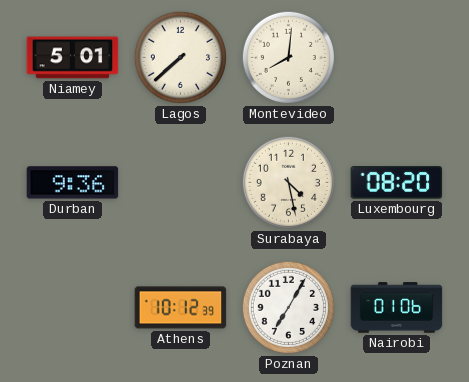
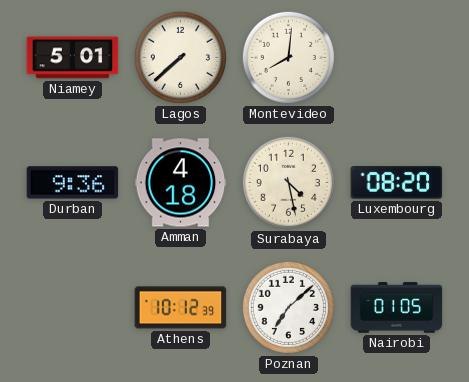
Amman: none -> 4:18
Poznan: 7:05 -> 7:08
Nairobi: 01:06 -> 01:05
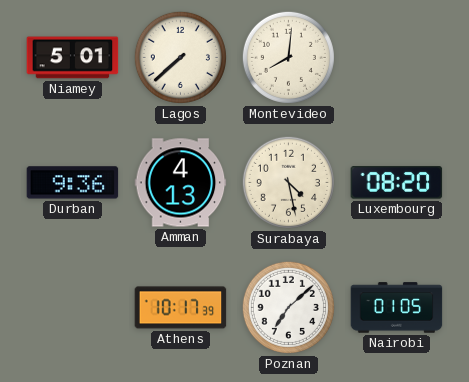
Amman: 4:18 -> 4:13
Athens: 10:12 -> 10:17
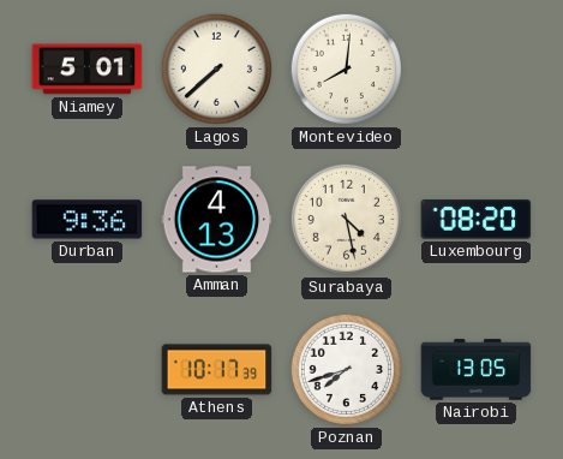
Poznan: 7:08 -> 7:42
Nairobi: 01:05 -> 13:05
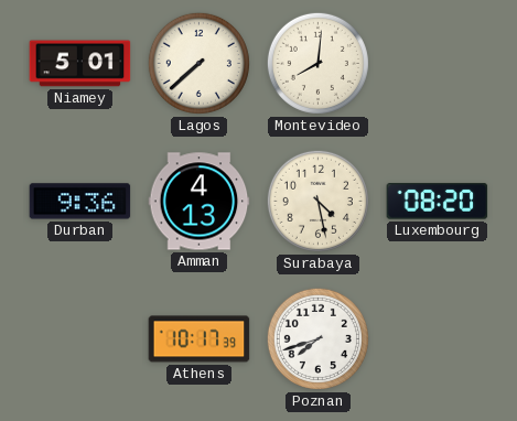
Nairobi: 13:05 -> none
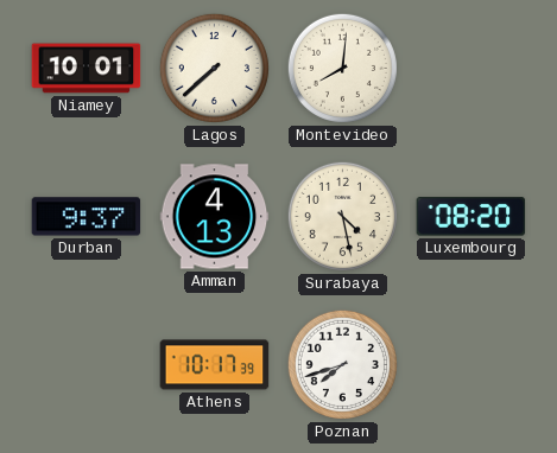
Niamey: 5:01 -> 10:01
Durban: 9:36 -> 9:37
